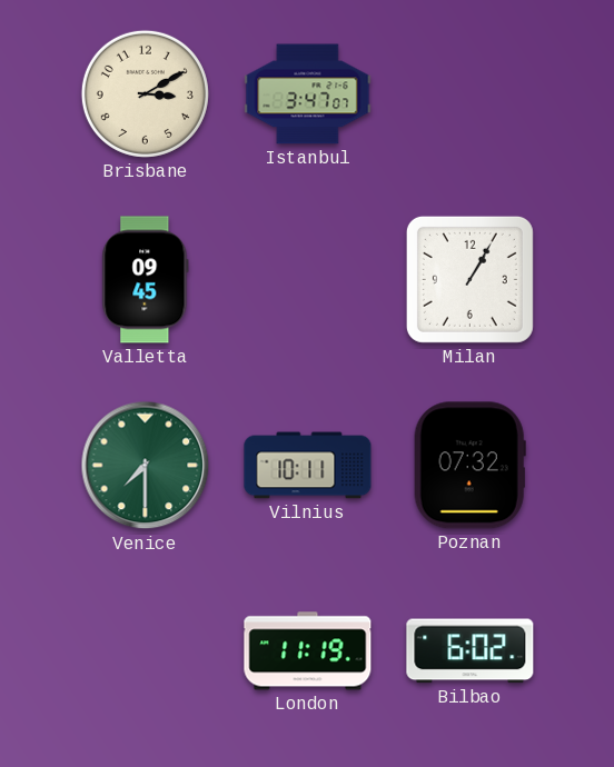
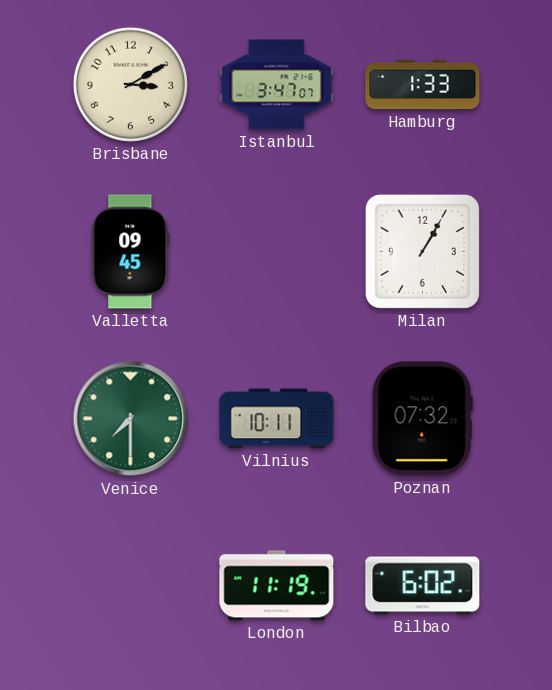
Hamburg: none -> 1:33
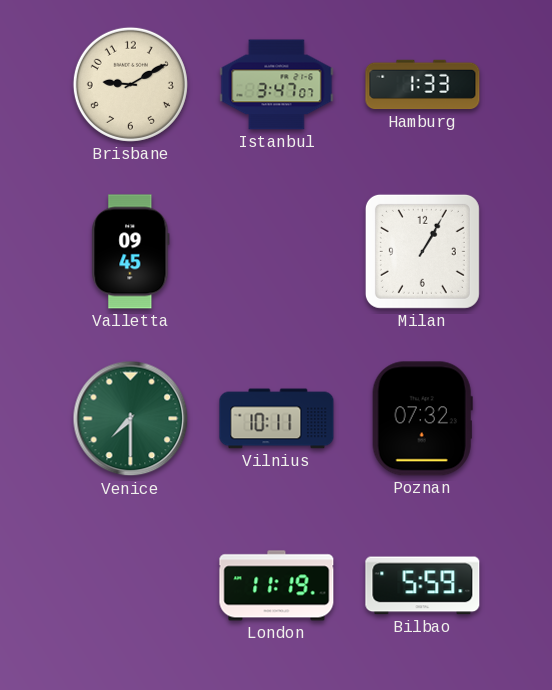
Brisbane: 3:10 -> 9:10
Bilbao: 6:02 -> 5:59
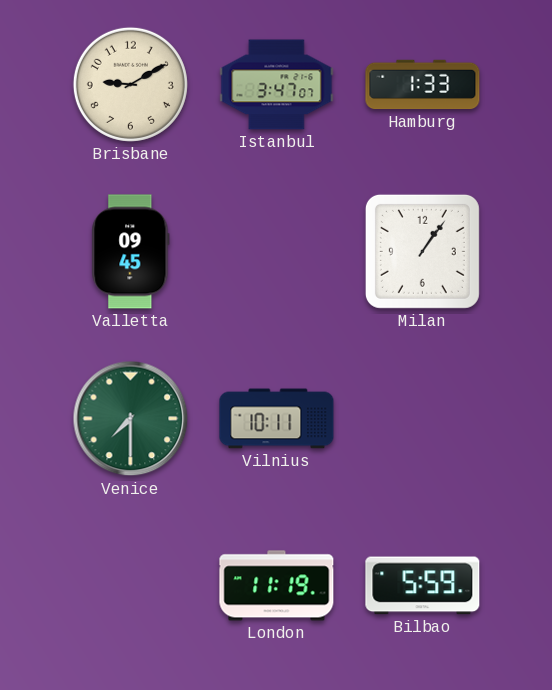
Milan: 1:05 -> 1:06
Poznan: 07:32 -> none
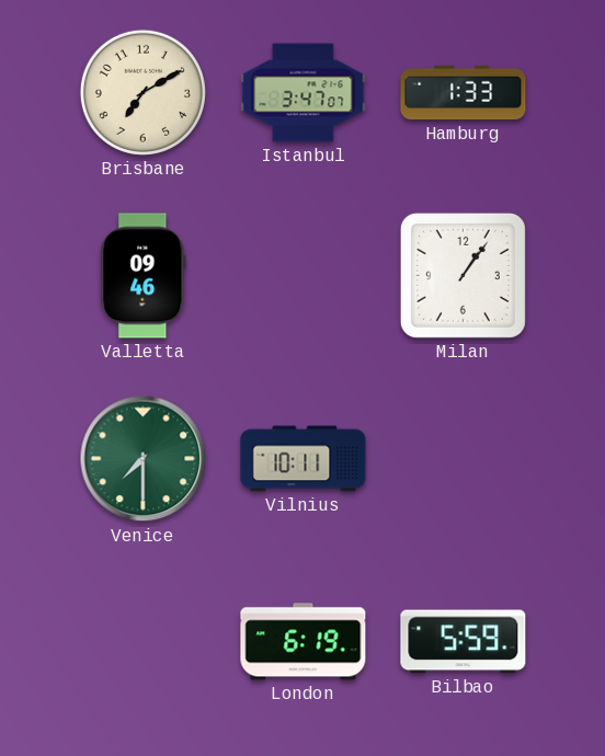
Brisbane: 9:10 -> 7:10
Valletta: 09:45 -> 09:46
London: 11:19 -> 6:19
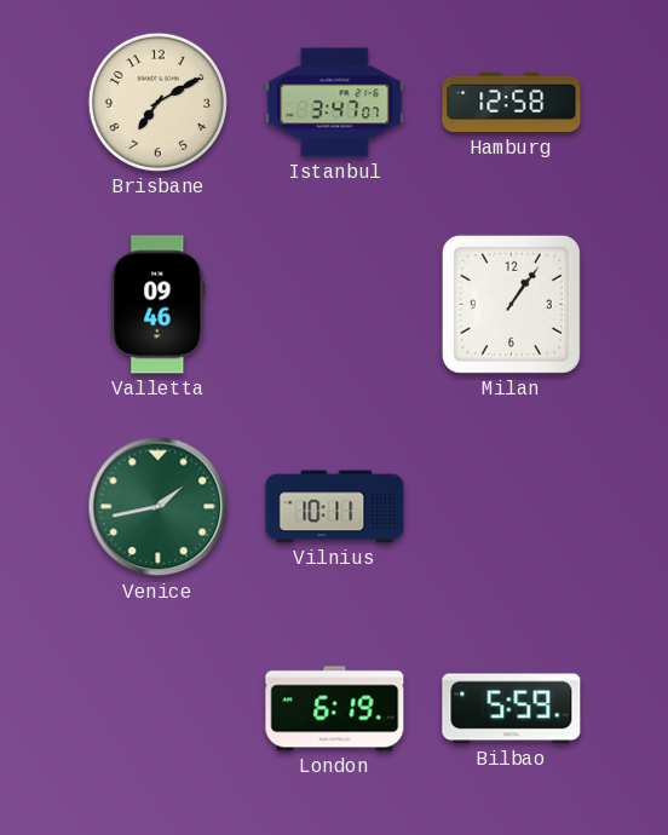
Hamburg: 1:33 -> 12:58
Venice: 7:30 -> 1:43
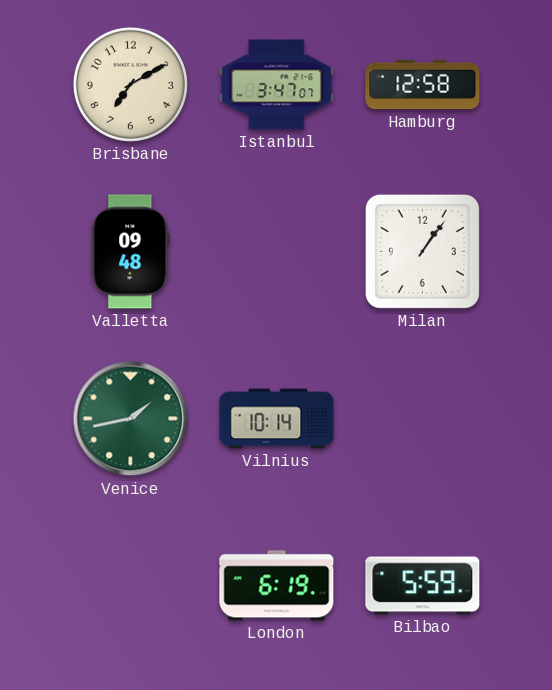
Valletta: 09:46 -> 09:48
Vilnius: 10:11 -> 10:14
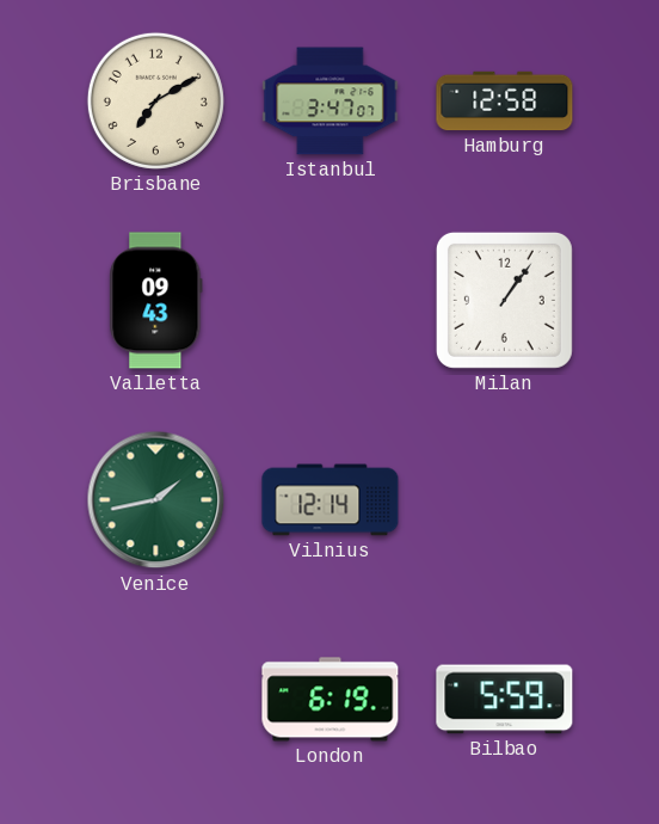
Valletta: 09:48 -> 09:43
Vilnius: 10:14 -> 12:14
